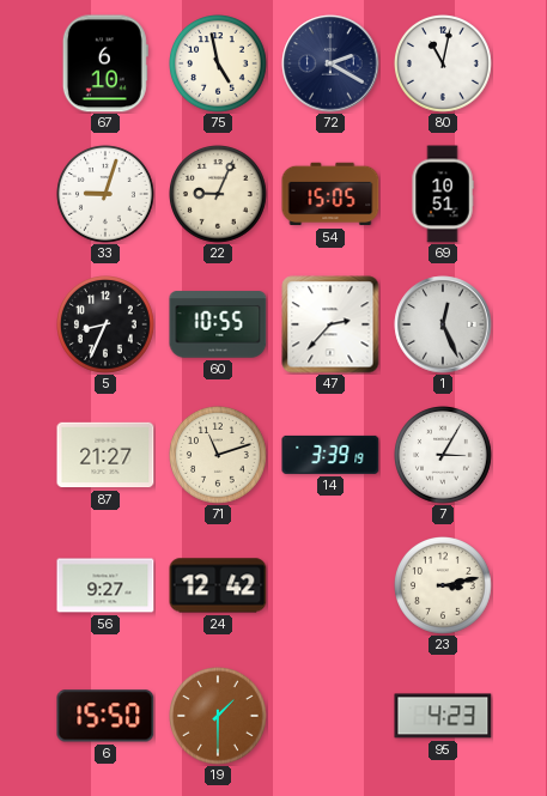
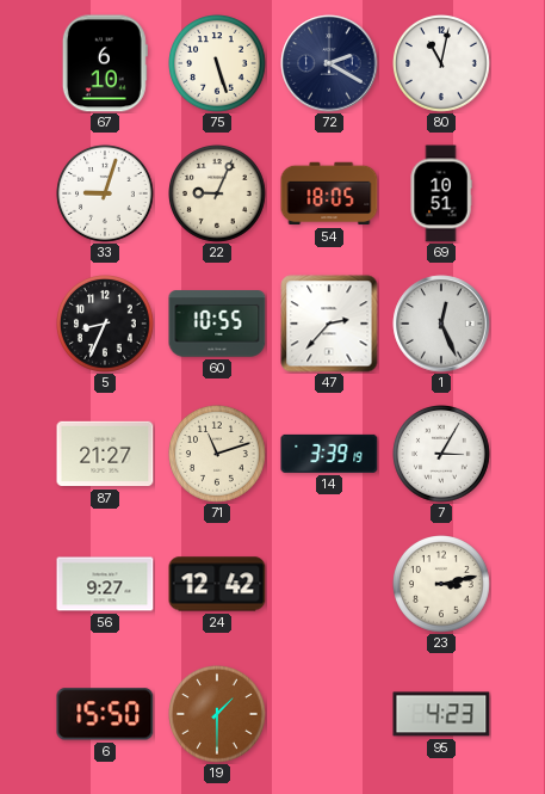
75: 4:58 -> 5:27
54: 15:05 -> 18:05
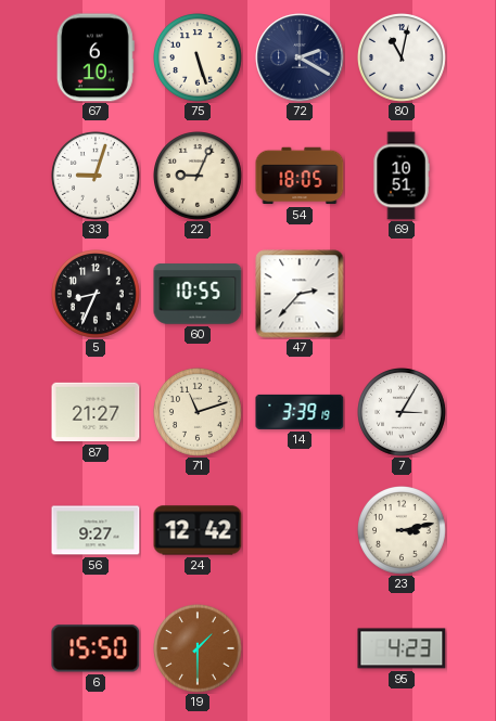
1: 12:26 -> none
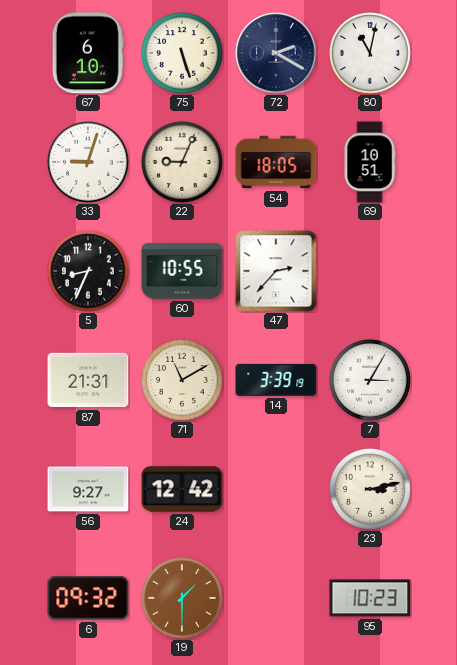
87: 21:27 -> 21:31
71: 11:12 -> 11:10
6: 15:50 -> 09:32
95: 4:23 -> 10:23
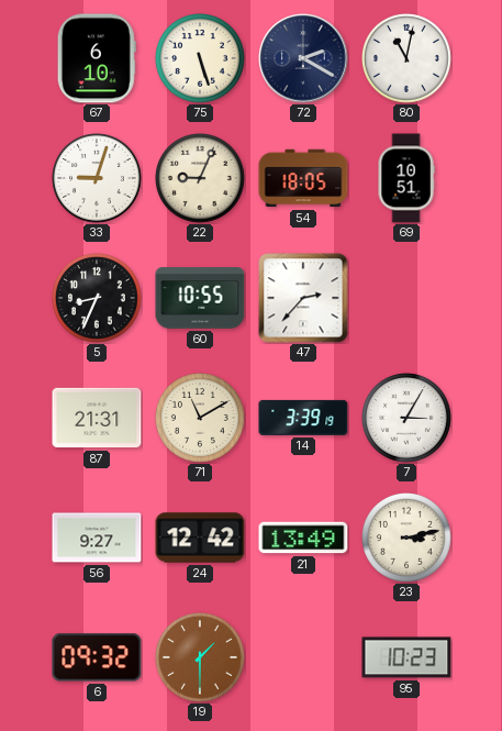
21: none -> 13:49
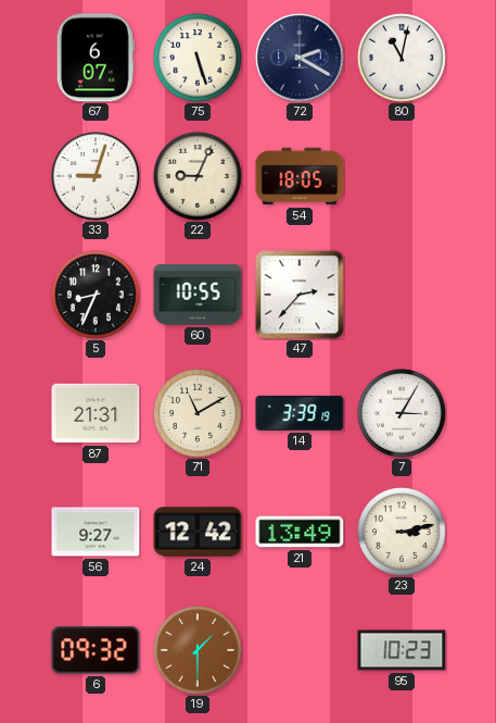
67: 6:10 -> 6:07
69: 10:51 -> none
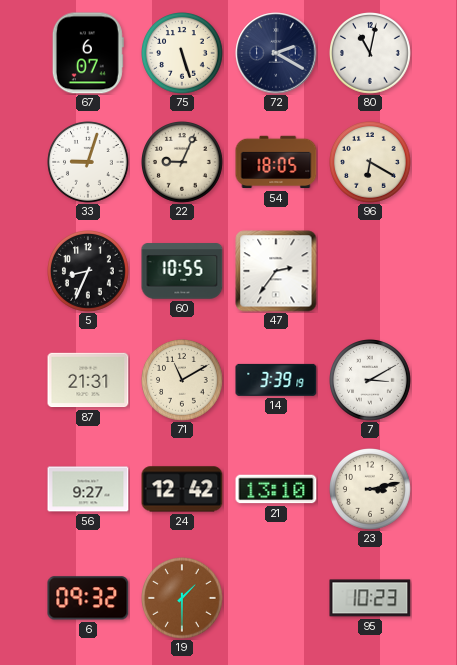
96: none -> 6:20
47: 2:37 -> 2:36
7: 3:05 -> 3:10
21: 13:49 -> 13:10
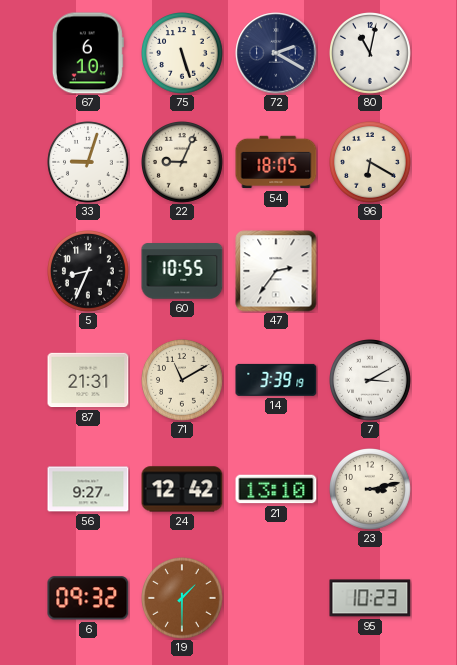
67: 6:07 -> 6:10
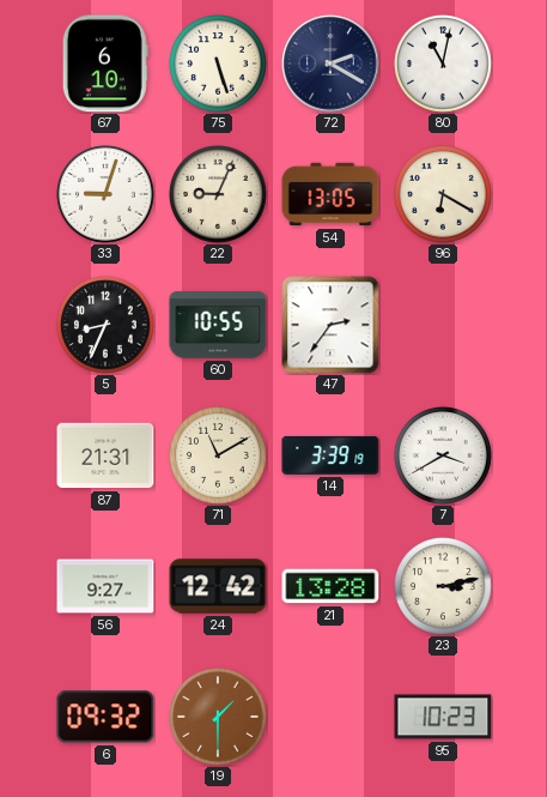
54: 18:05 -> 13:05
7: 3:10 -> 3:40
21: 13:10 -> 13:28
